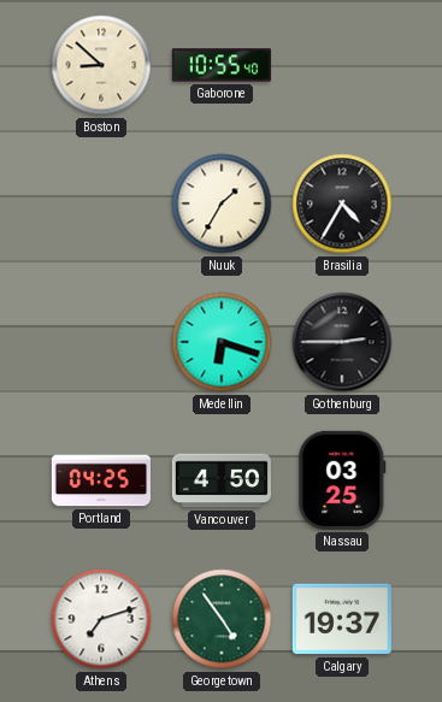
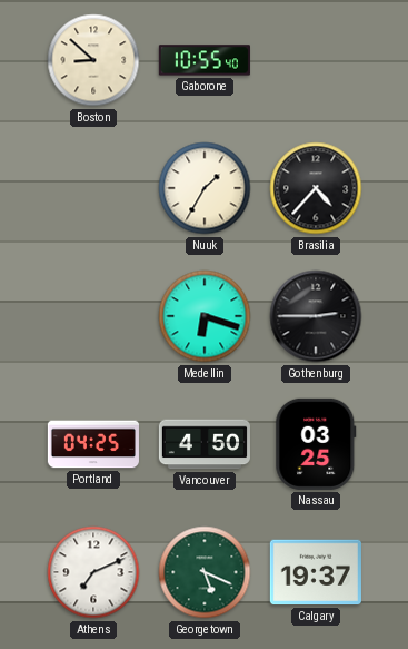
Brasilia: 4:35 -> 4:37
Athens: 7:12 -> 7:11
Georgetown: 4:54 -> 5:19
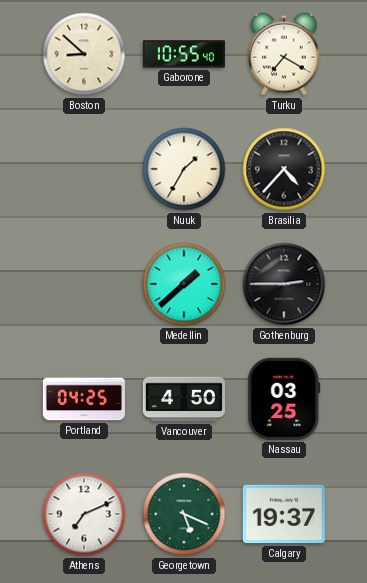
Turku: none -> 7:20
Medellin: 6:18 -> 1:38
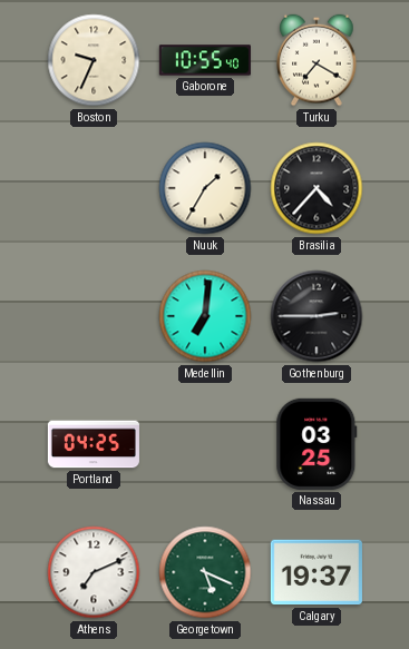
Boston: 8:52 -> 9:34
Medellin: 1:38 -> 7:01
Vancouver: 4:50 -> none
